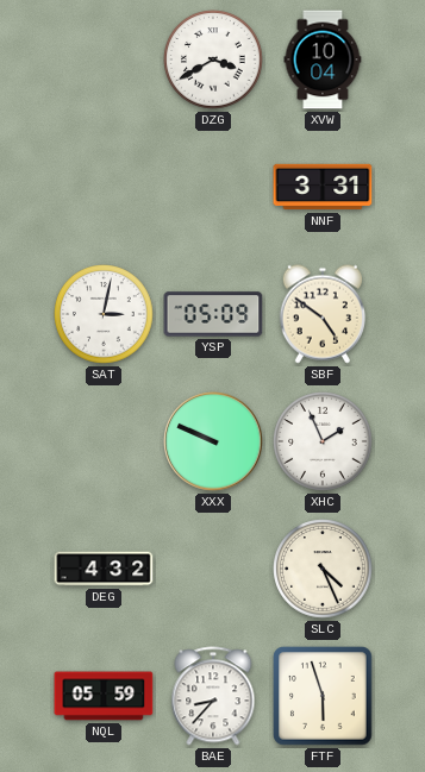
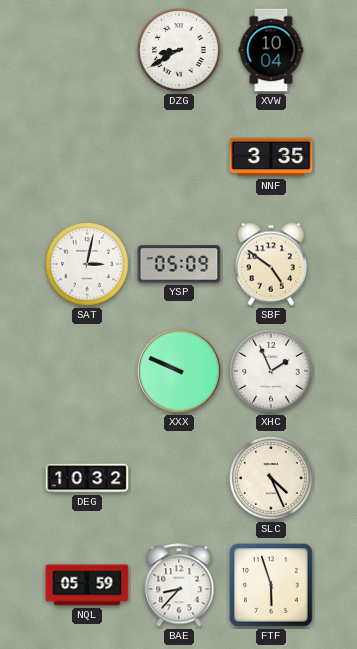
DZG: 3:40 -> 8:40
NNF: 3:31 -> 3:35
DEG: 4:32 -> 10:32
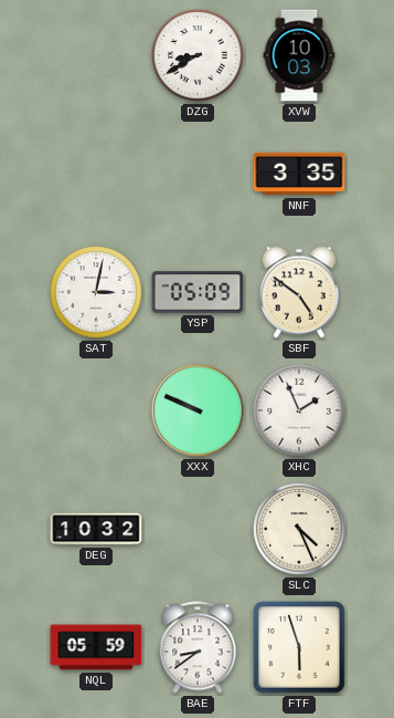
XVW: 10:04 -> 10:03
BAE: 8:37 -> 8:39
